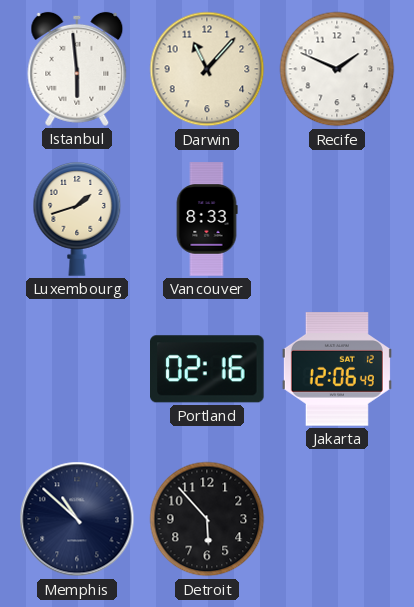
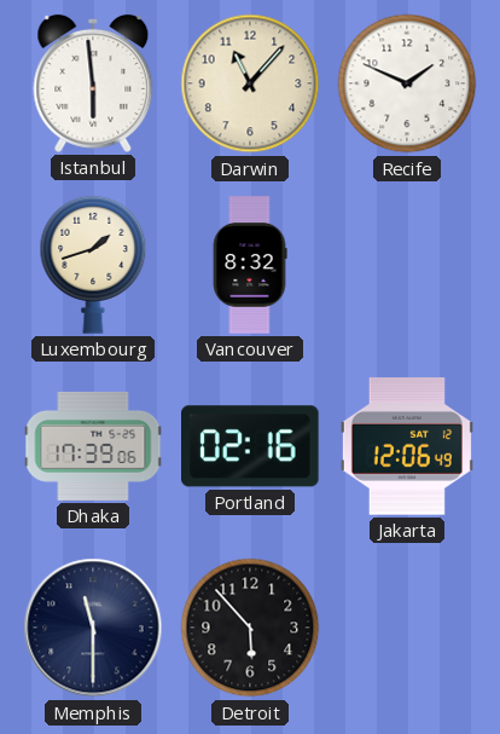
Vancouver: 8:33 -> 8:32
Dhaka: none -> 17:39
Memphis: 10:52 -> 11:30
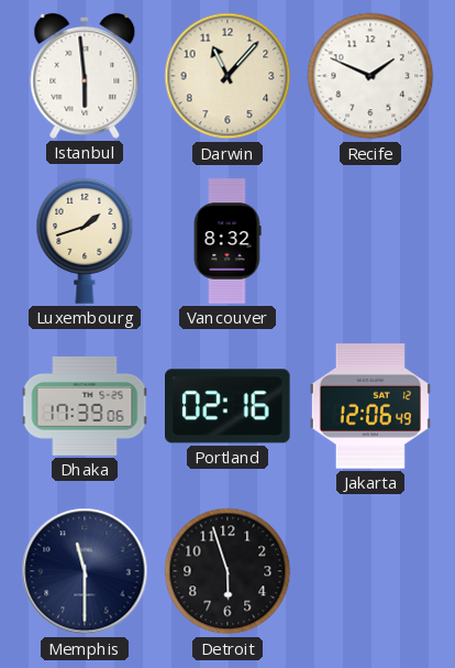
Detroit: 5:53 -> 5:57
